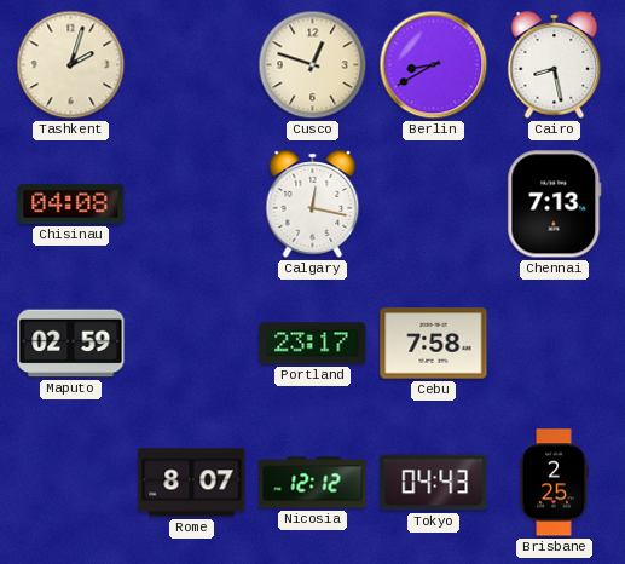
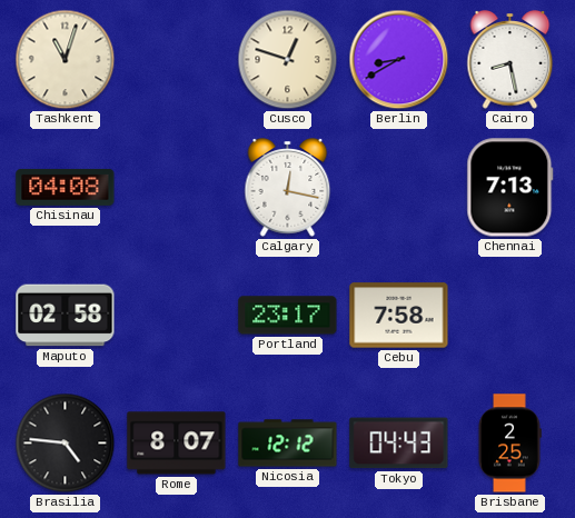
Tashkent: 2:03 -> 11:03
Maputo: 02:59 -> 02:58
Brasilia: none -> 4:46
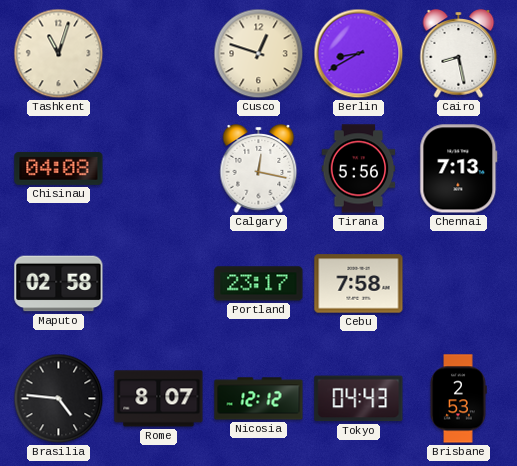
Tirana: none -> 5:56
Brisbane: 2:25 -> 2:53
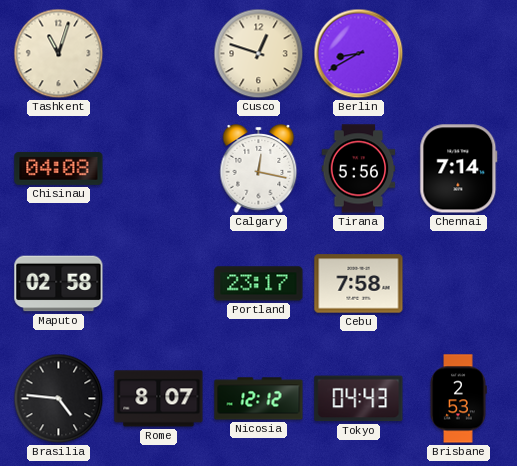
Cairo: 8:28 -> none
Chennai: 7:13 -> 7:14
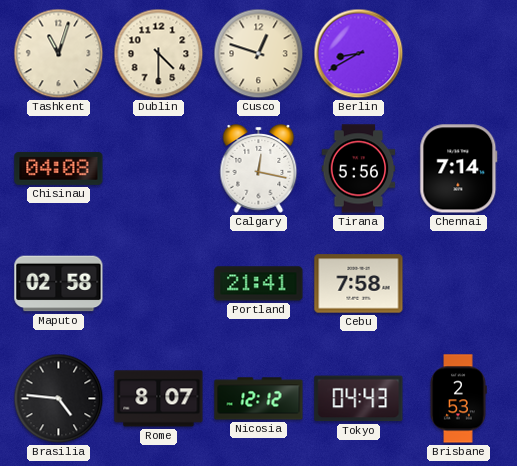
Dublin: none -> 4:30
Portland: 23:17 -> 21:41
